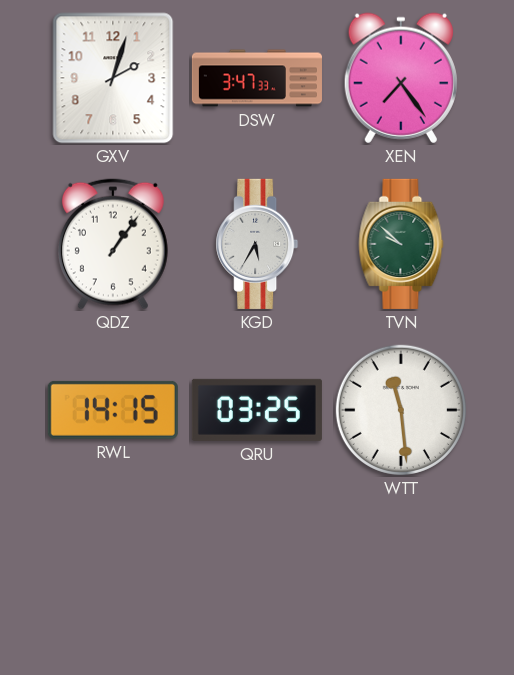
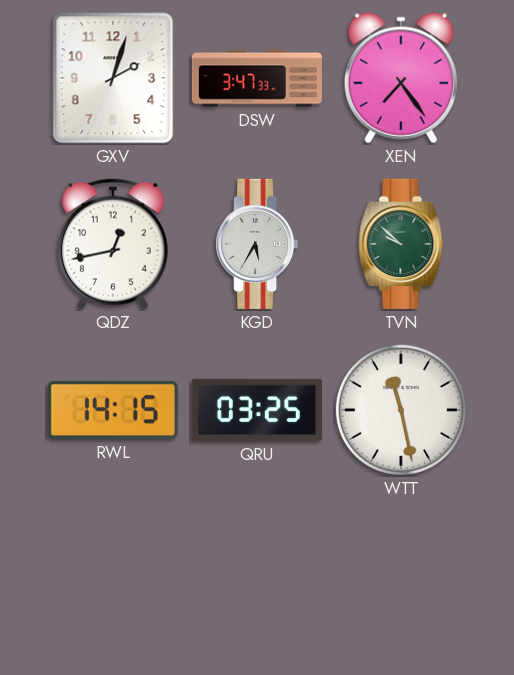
QDZ: 1:06 -> 12:43
WTT: 11:29 -> 11:28
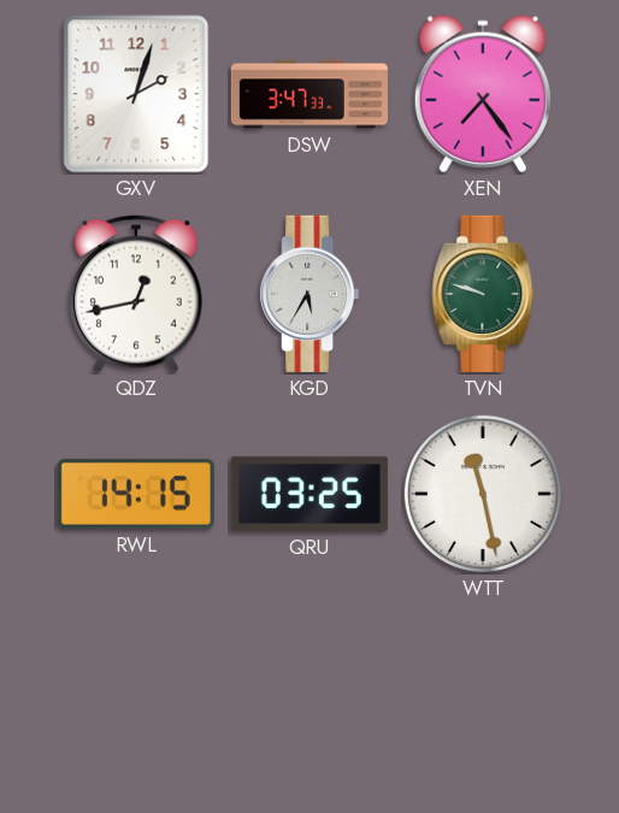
TVN: 9:52 -> 9:48
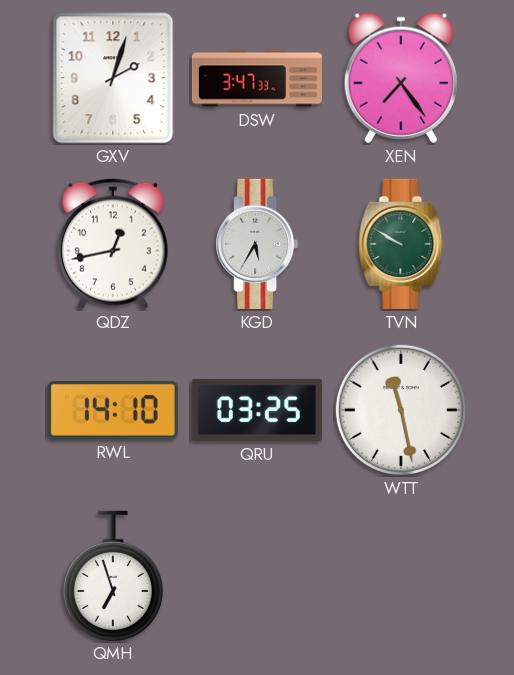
TVN: 9:48 -> 9:50
RWL: 14:15 -> 14:10
QMH: none -> 6:57
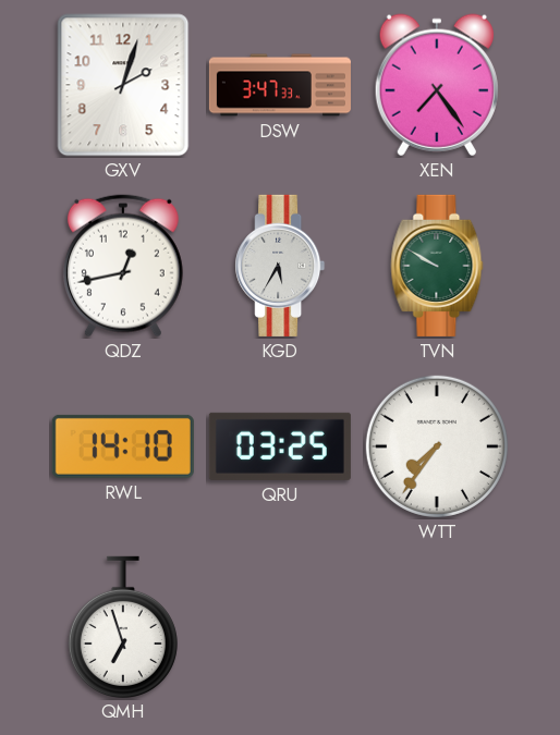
WTT: 11:28 -> 7:36
